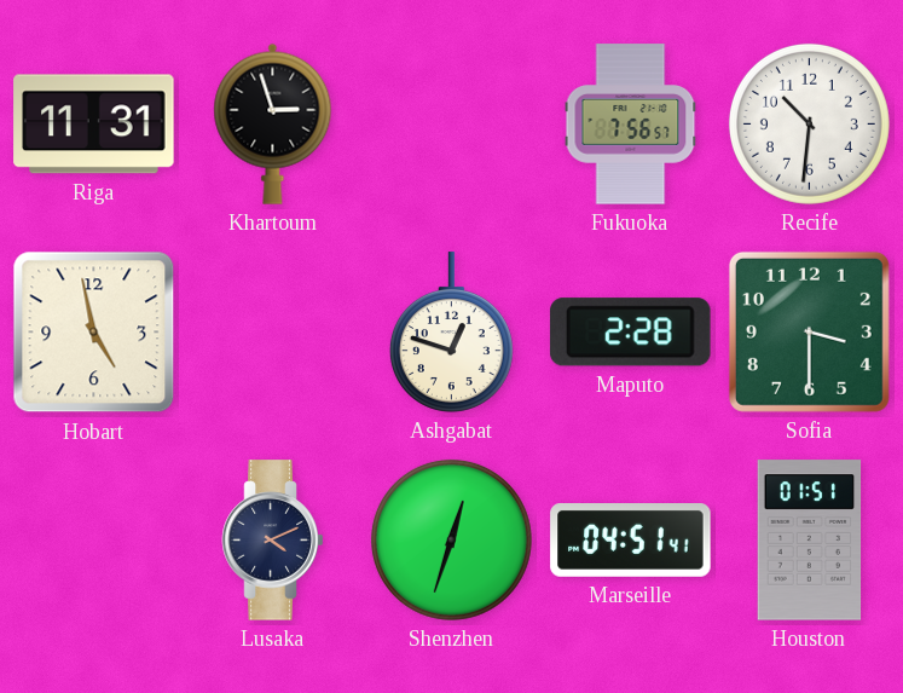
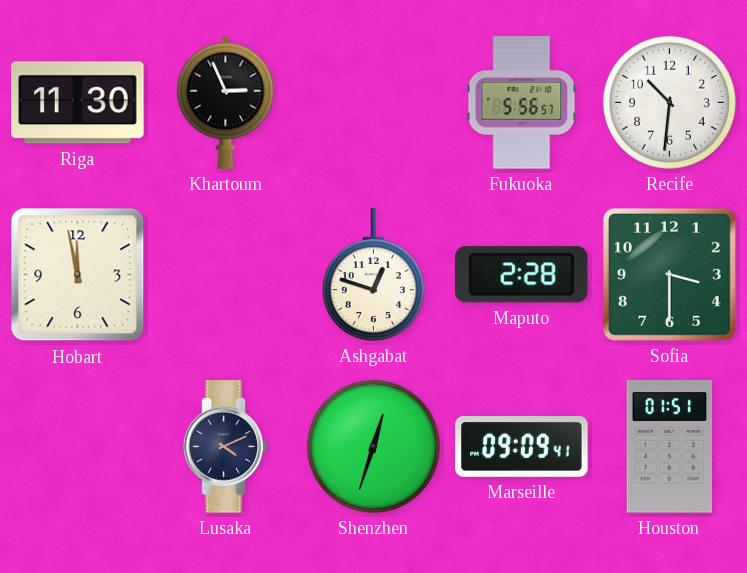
Riga: 11:31 -> 11:30
Khartoum: 2:57 -> 2:56
Fukuoka: 7:56 -> 5:56
Hobart: 4:58 -> 11:58
Marseille: 04:51 -> 09:09
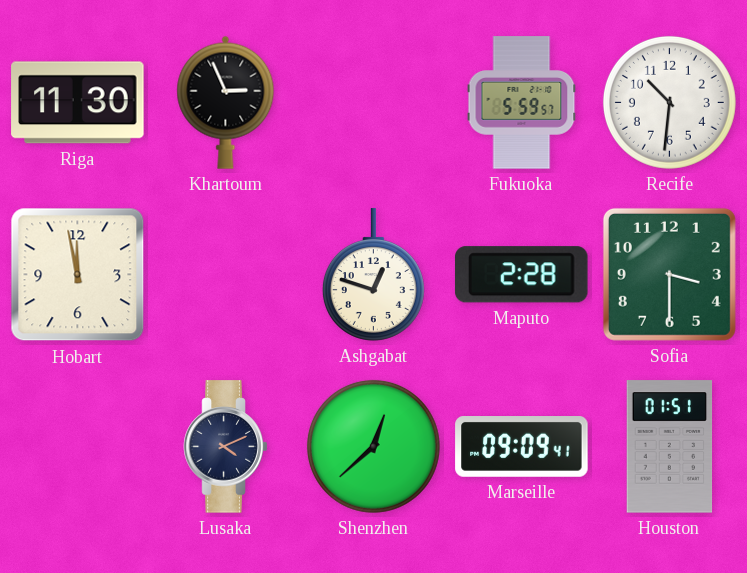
Fukuoka: 5:56 -> 5:59
Shenzhen: 12:33 -> 12:38
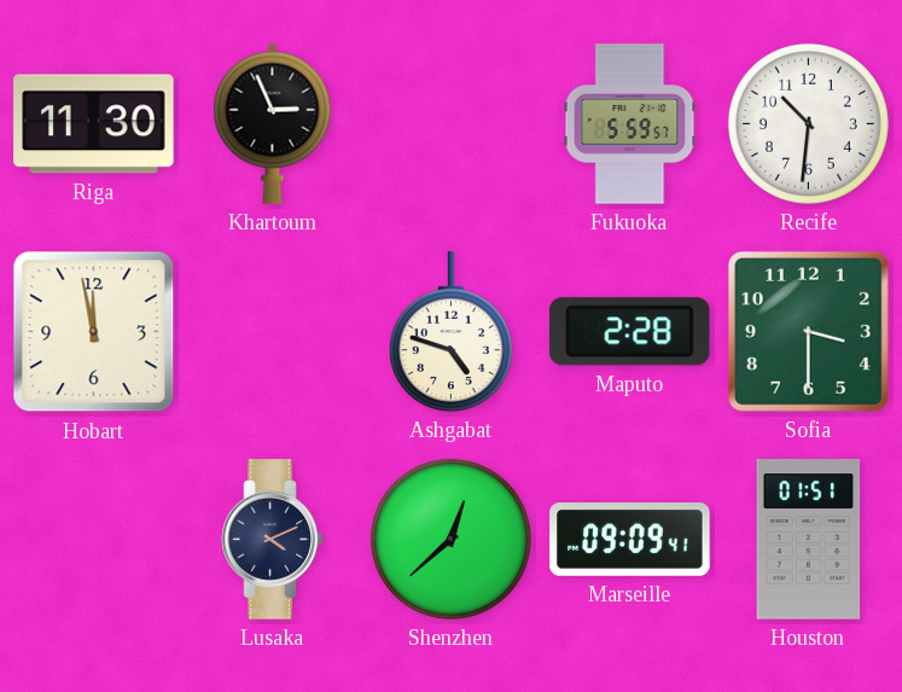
Ashgabat: 12:48 -> 4:48
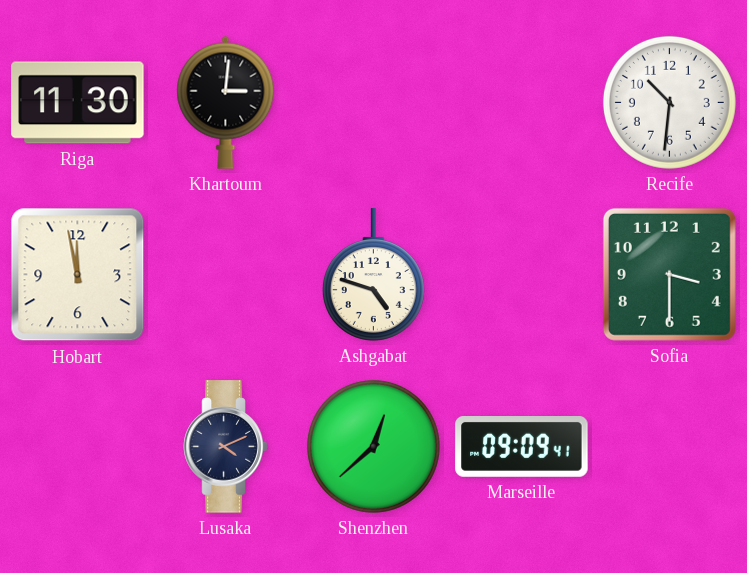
Khartoum: 2:56 -> 3:01
Fukuoka: 5:59 -> none
Maputo: 2:28 -> none
Houston: 01:51 -> none
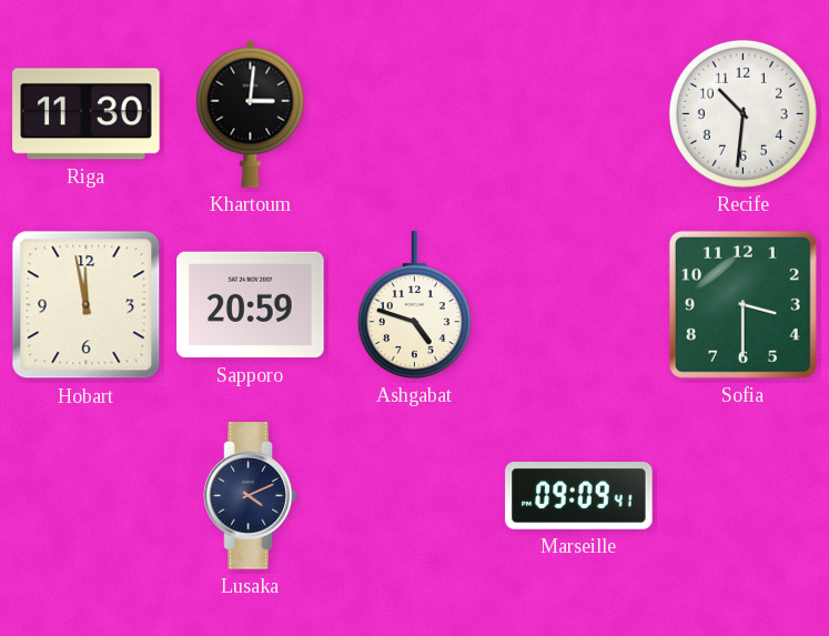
Sapporo: none -> 20:59
Shenzhen: 12:38 -> none
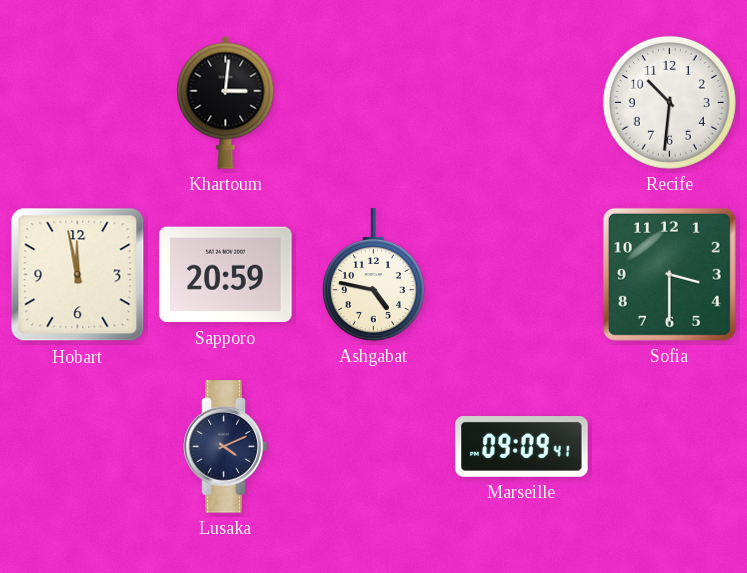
Riga: 11:30 -> none
Ashgabat: 4:48 -> 4:47
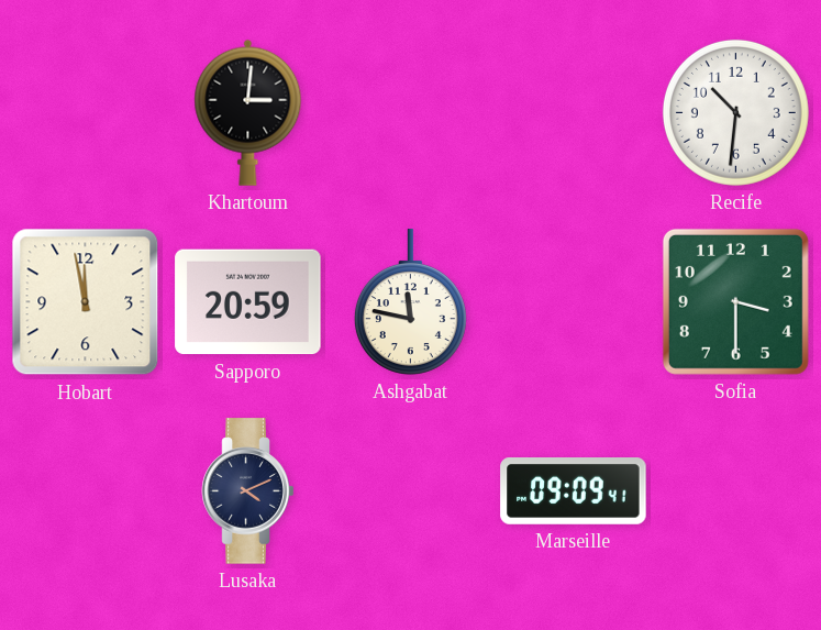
Ashgabat: 4:47 -> 11:47
